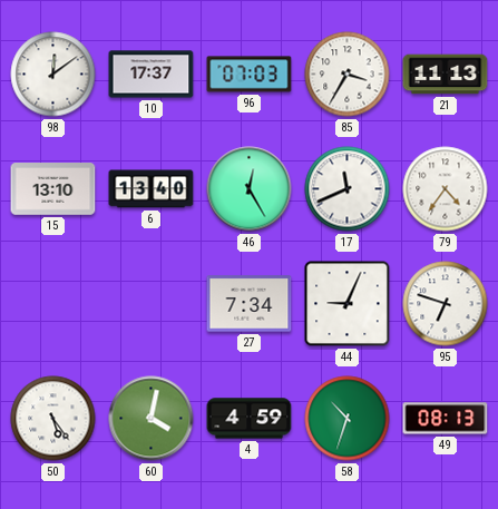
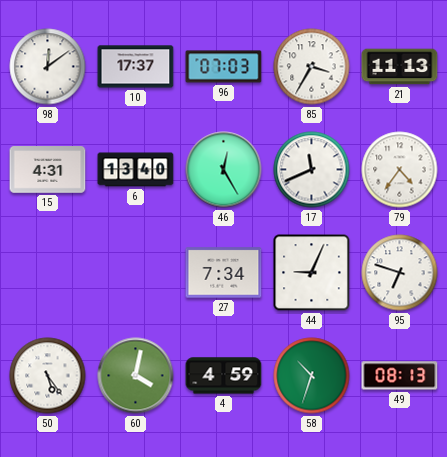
15: 13:10 -> 4:31
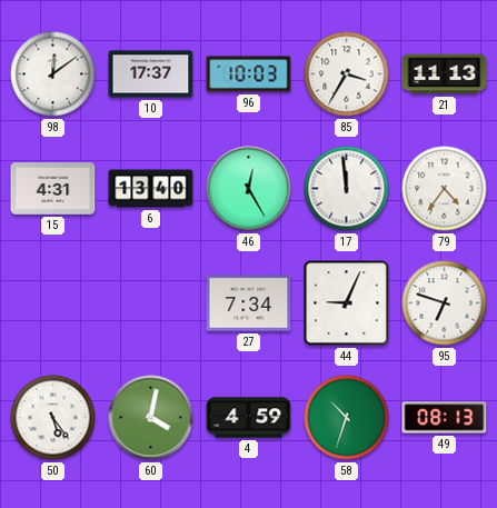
96: 07:03 -> 10:03
17: 11:41 -> 11:59
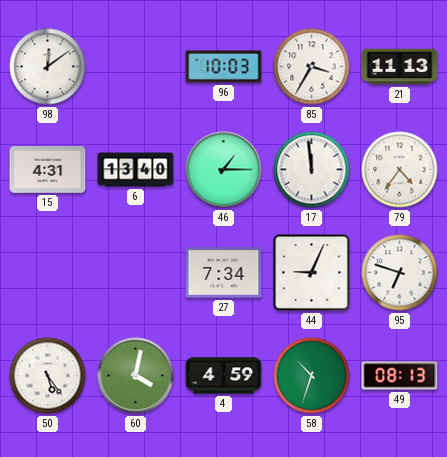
10: 17:37 -> none
46: 12:25 -> 1:15
